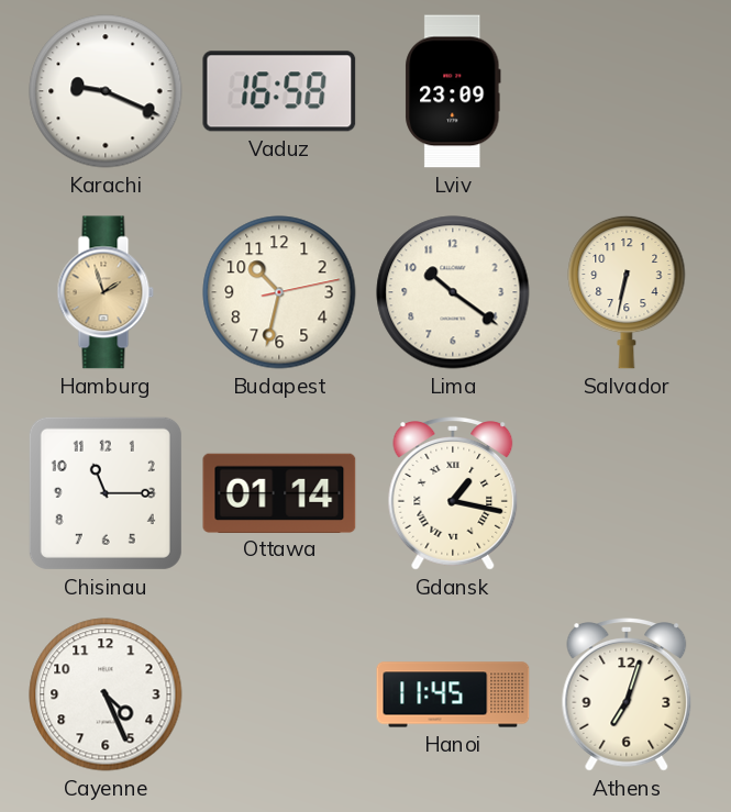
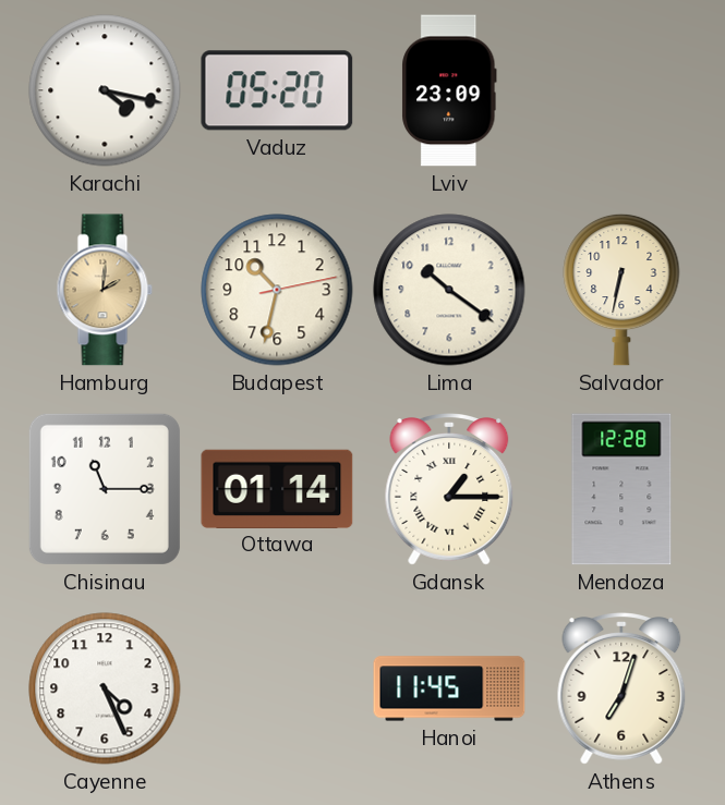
Karachi: 9:19 -> 4:17
Vaduz: 16:58 -> 05:20
Hamburg: 1:57 -> 2:01
Gdansk: 1:17 -> 1:15
Mendoza: none -> 12:28
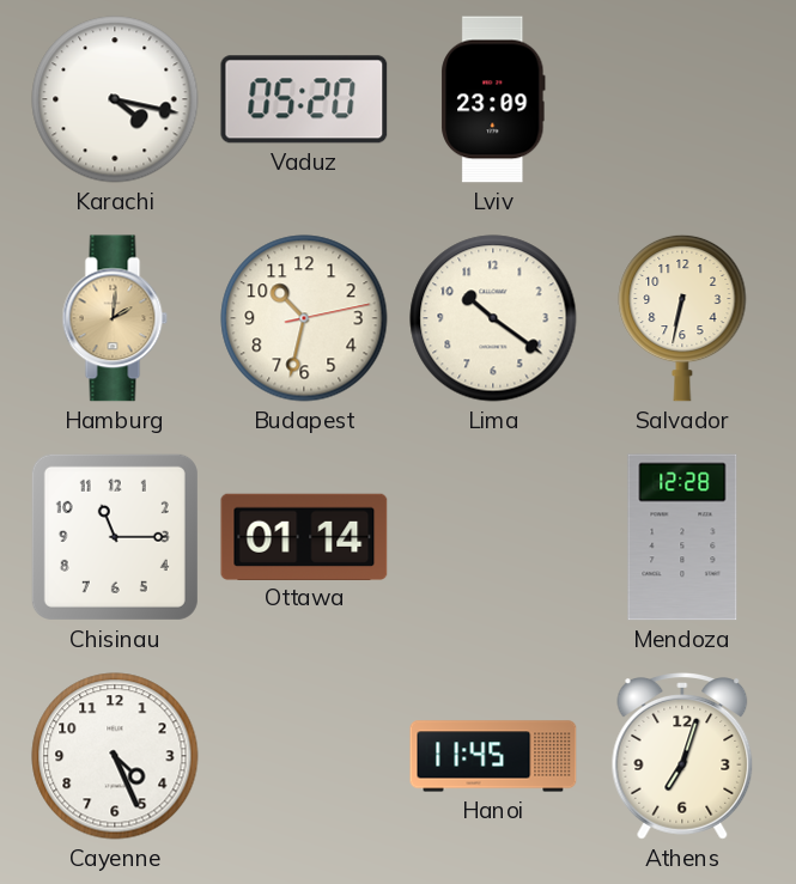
Gdansk: 1:15 -> none
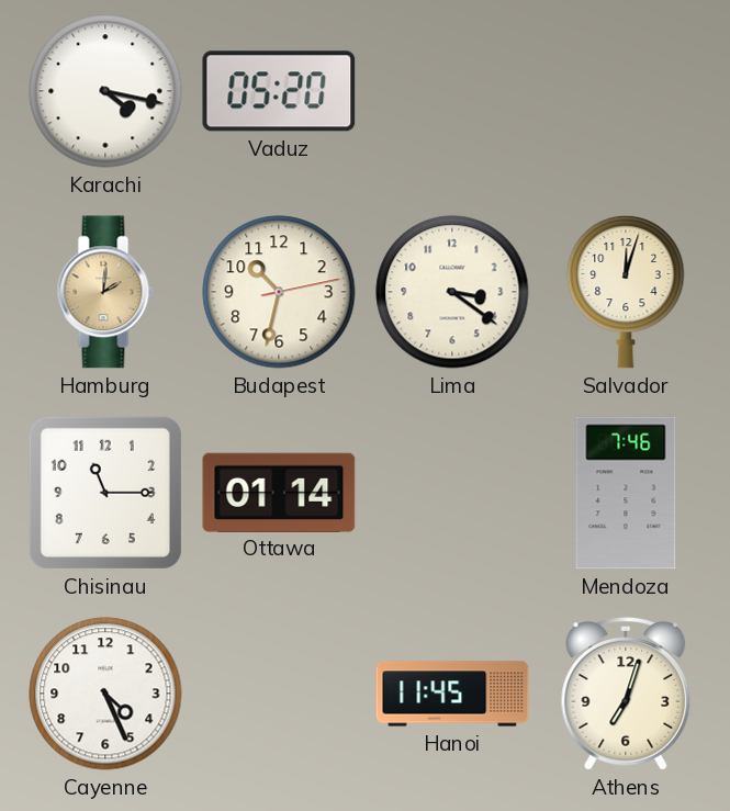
Lviv: 23:09 -> none
Lima: 10:21 -> 3:21
Salvador: 6:32 -> 12:03
Mendoza: 12:28 -> 7:46
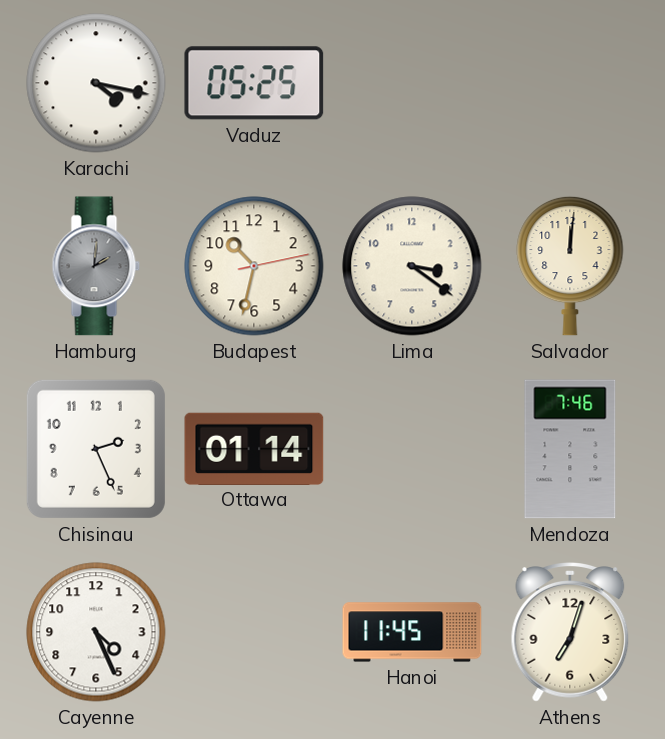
Vaduz: 05:20 -> 05:25
Hamburg dial: champagne -> grey
Salvador: 12:03 -> 12:01
Chisinau: 11:15 -> 2:26
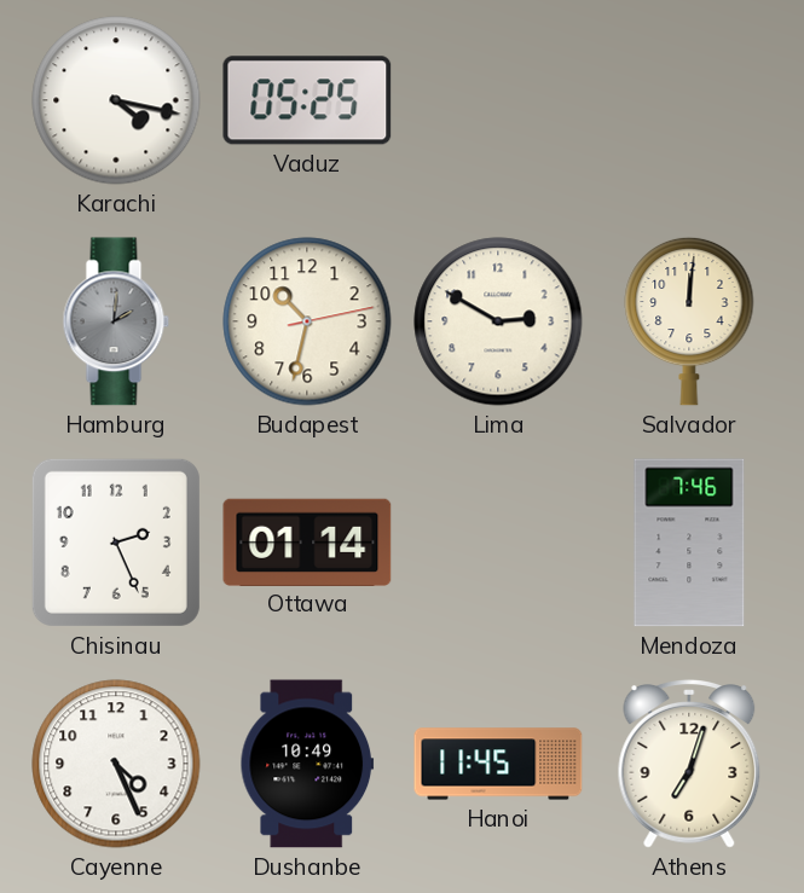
Lima: 3:21 -> 2:50
Dushanbe: none -> 10:49
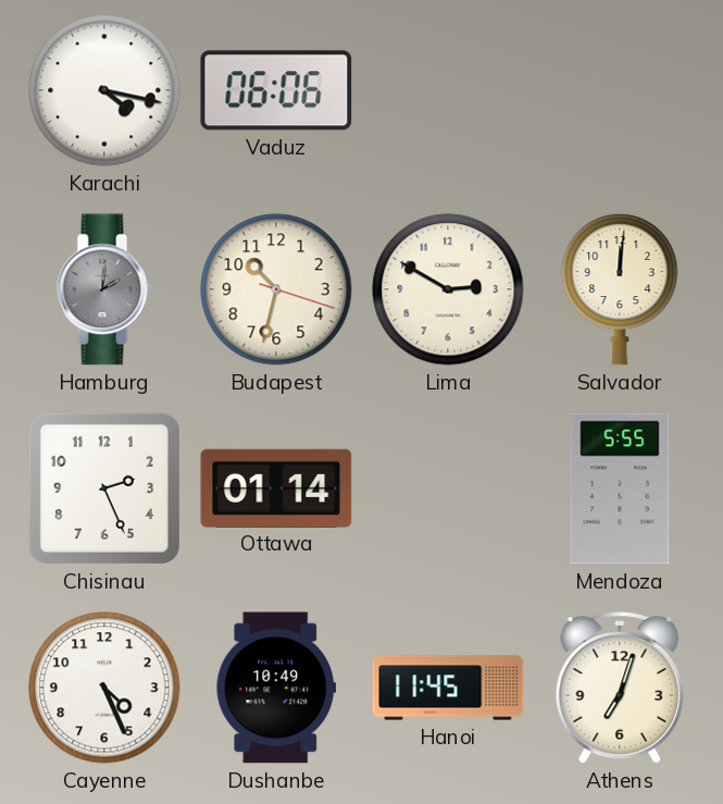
Vaduz: 05:25 -> 06:06
Budapest: 10:32:13 -> 10:32:18
Mendoza: 7:46 -> 5:55
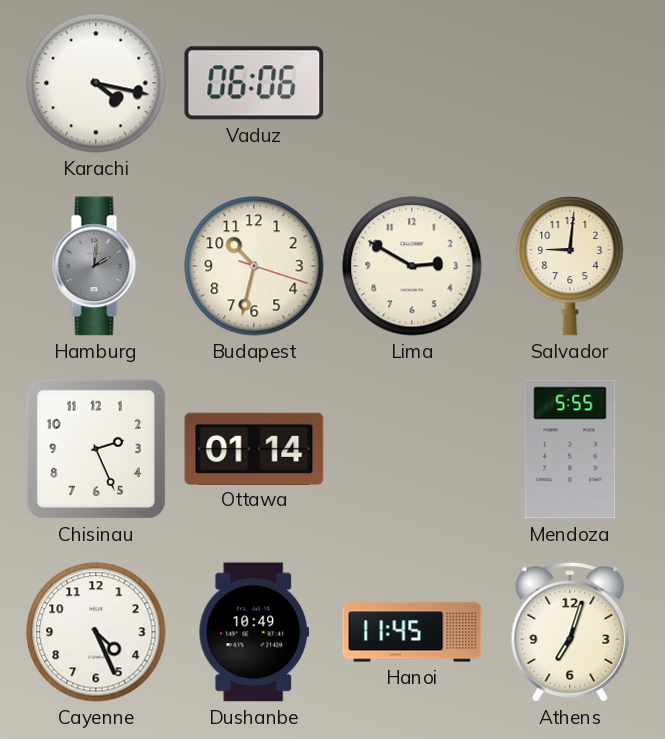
Salvador: 12:01 -> 9:01
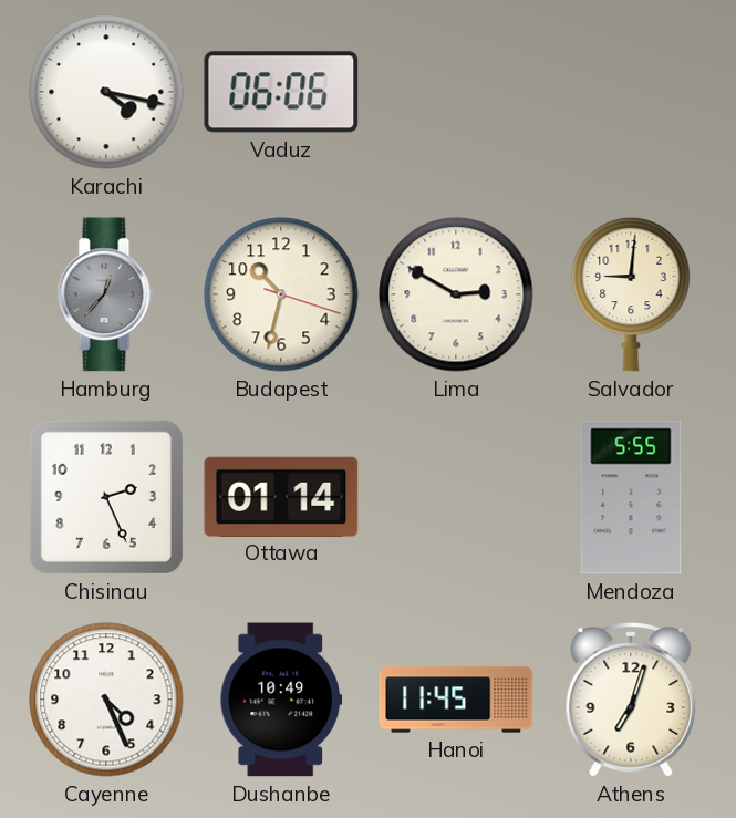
Hamburg: 2:01 -> 12:37
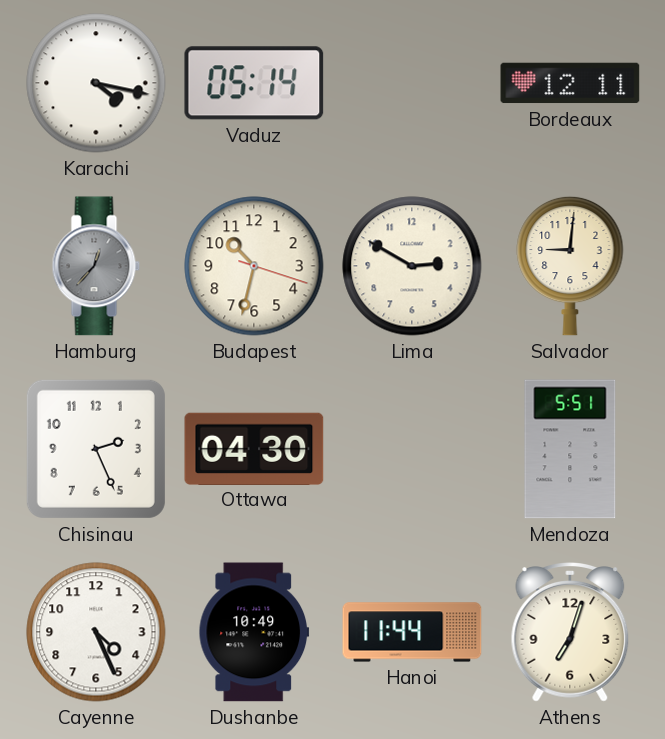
Vaduz: 06:06 -> 05:14
Bordeaux: none -> 12:11
Ottawa: 01:14 -> 04:30
Mendoza: 5:55 -> 5:51
Hanoi: 11:45 -> 11:44
